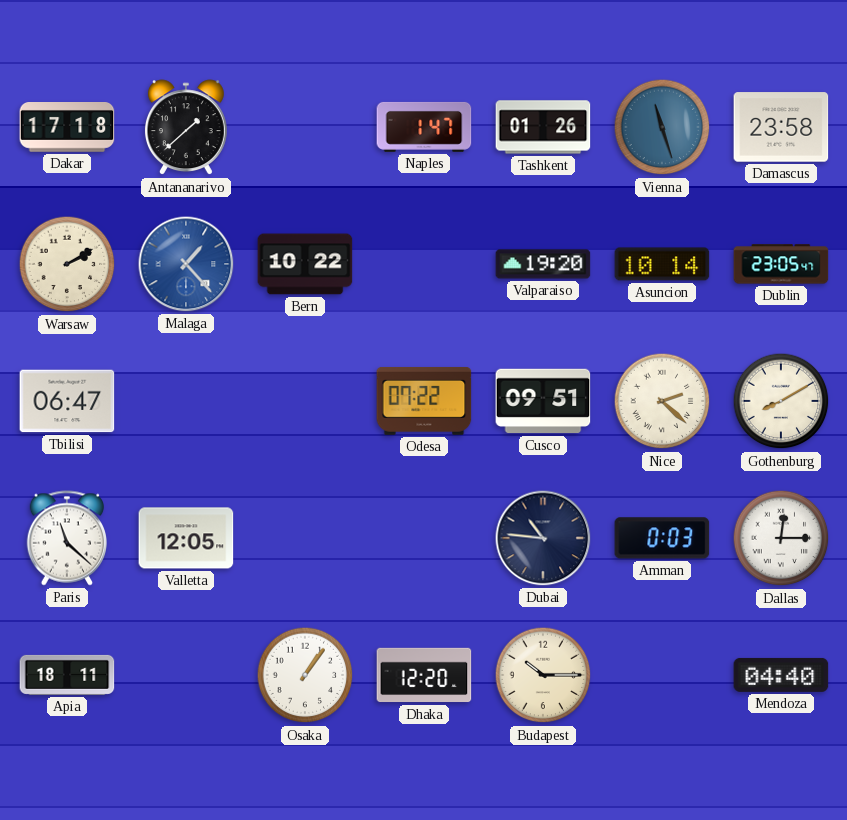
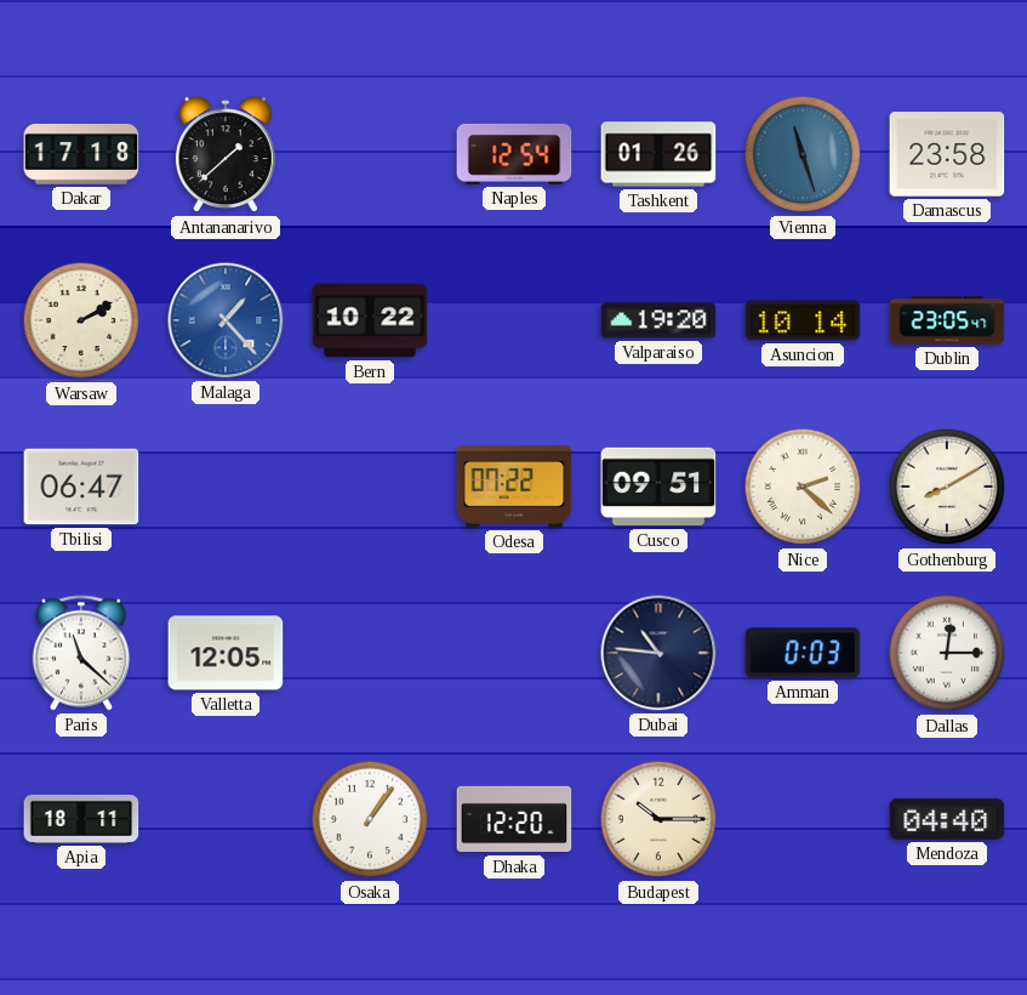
Naples: 1:47 -> 12:54
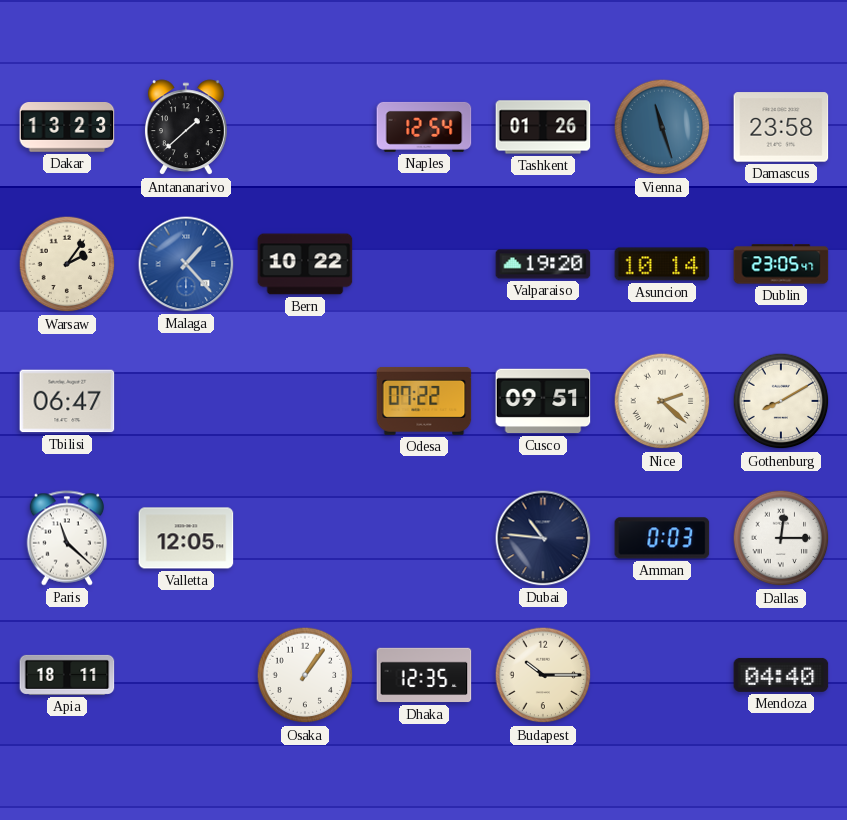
Dakar: 17:18 -> 13:23
Warsaw: 2:10 -> 2:06
Dhaka: 12:20 -> 12:35
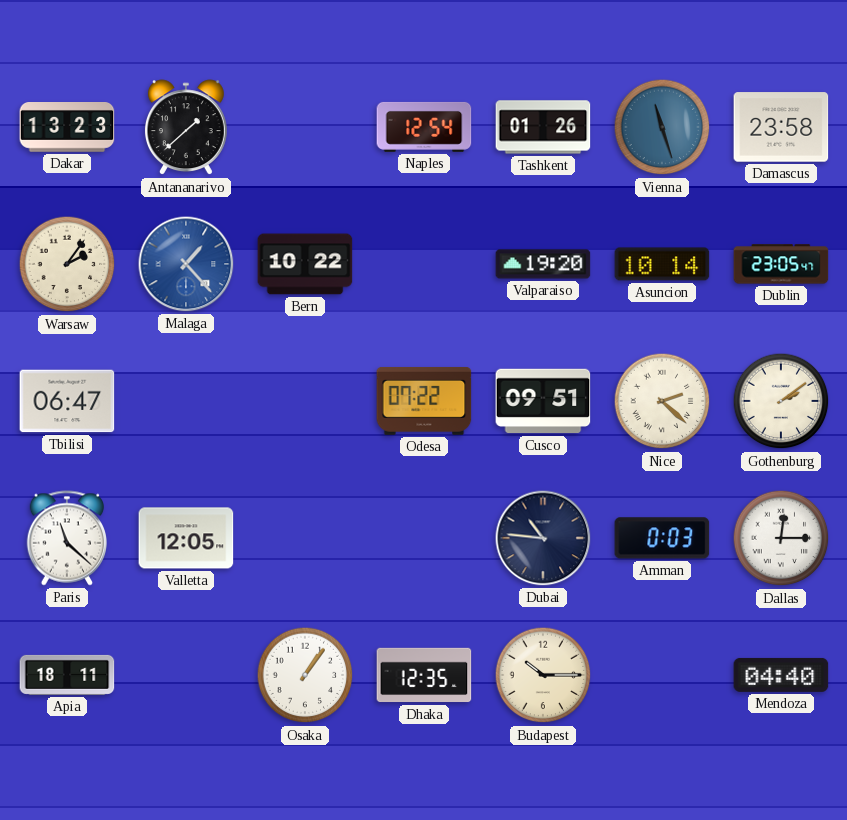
Gothenburg: 8:10 -> 2:09
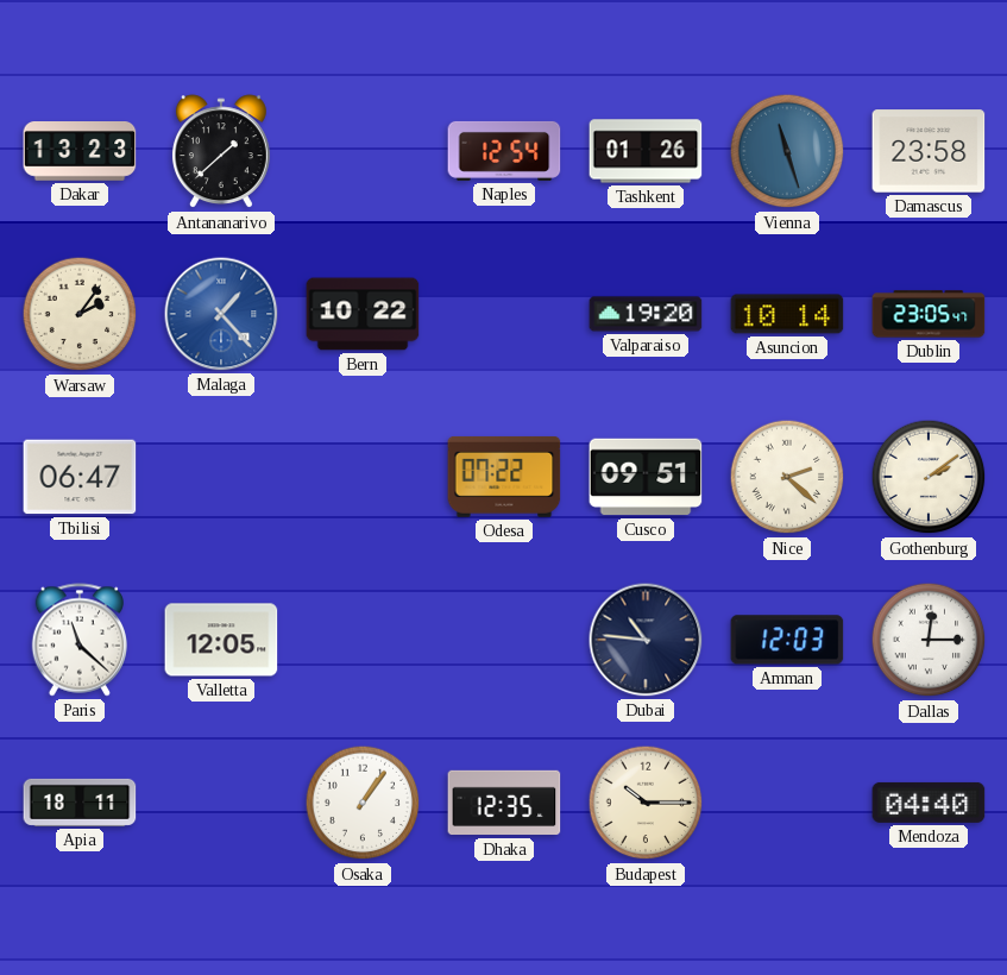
Amman: 0:03 -> 12:03
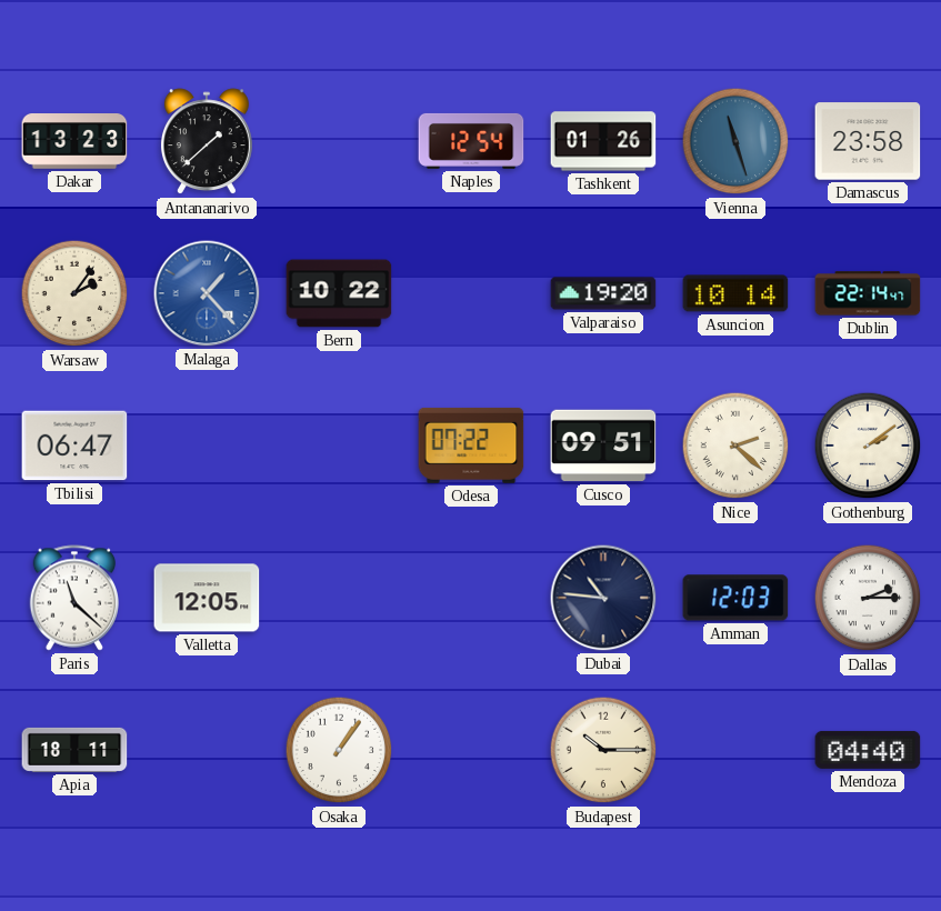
Dublin: 23:05 -> 22:14
Dallas: 12:15 -> 2:15
Dhaka: 12:35 -> none
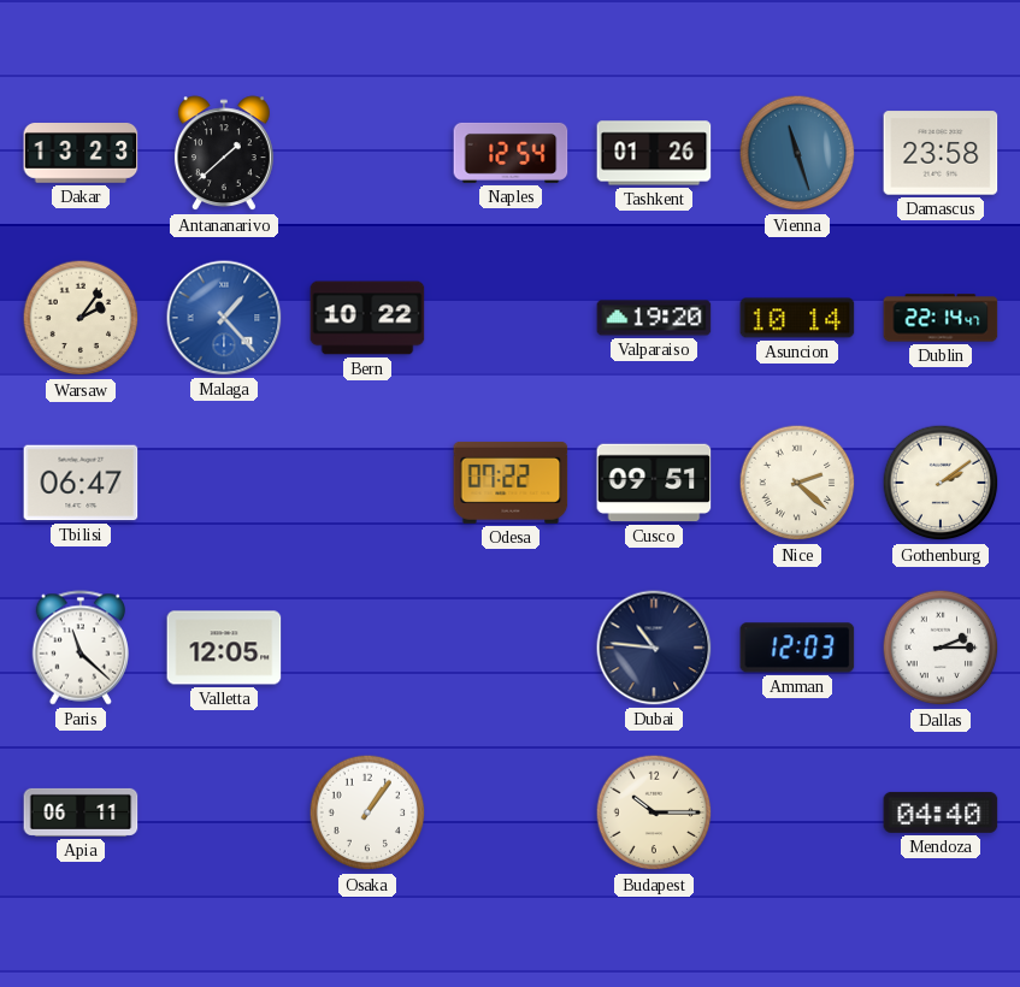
Apia: 18:11 -> 06:11
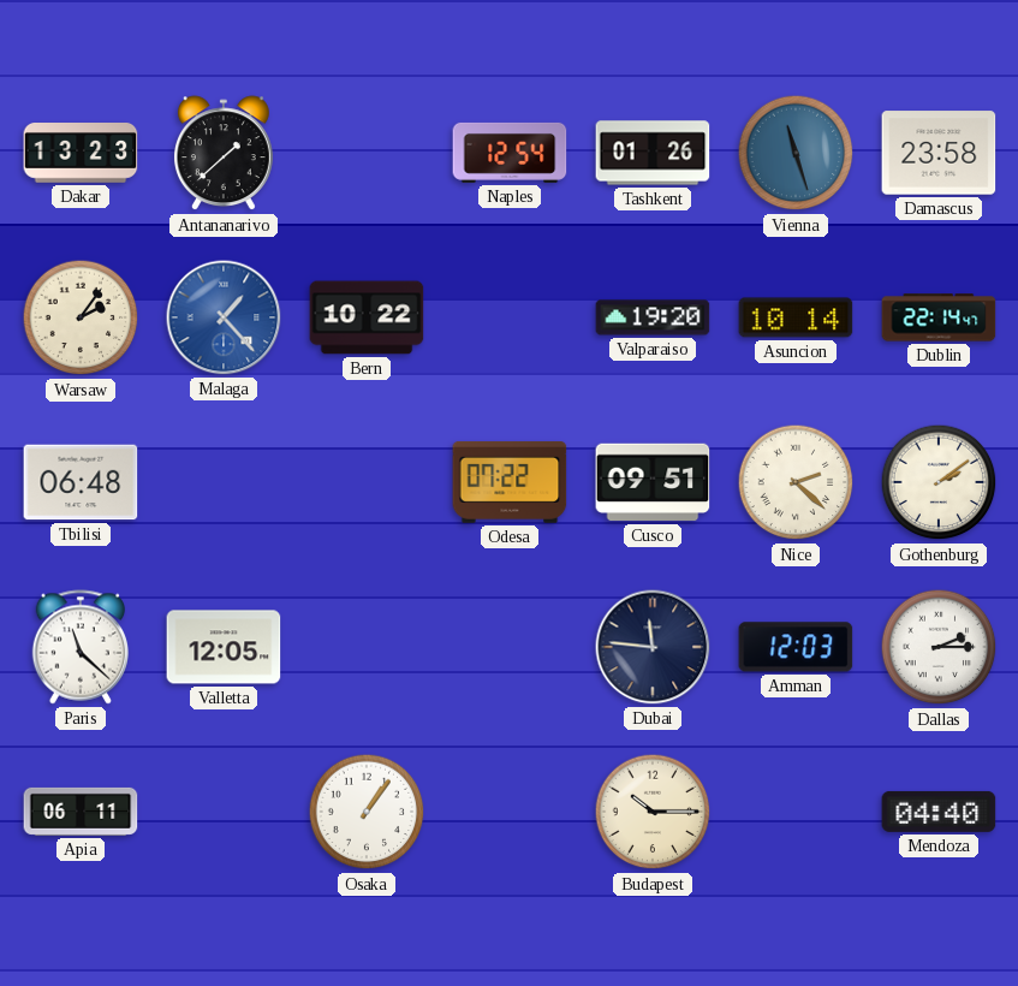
Tbilisi: 06:47 -> 06:48
Dubai: 10:46 -> 11:46
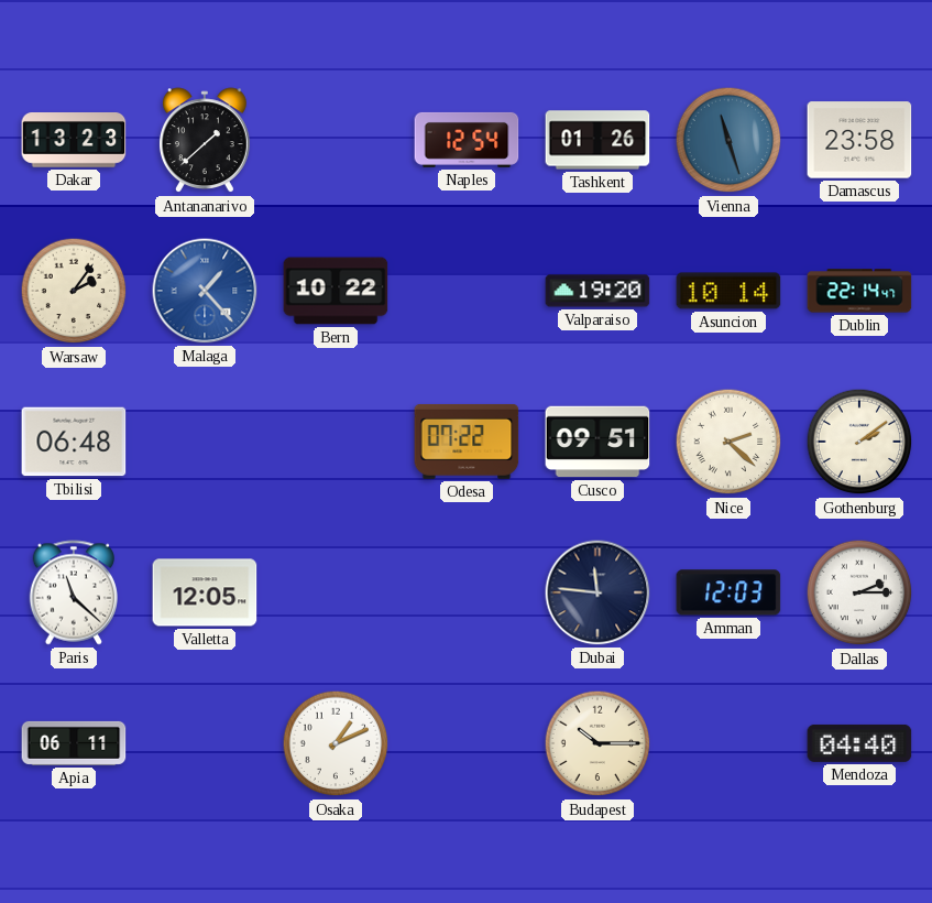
Osaka: 1:06 -> 1:11
